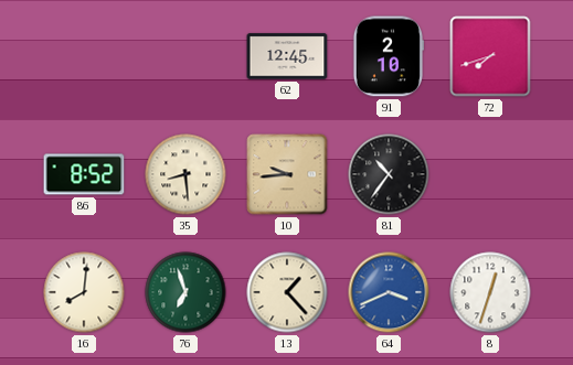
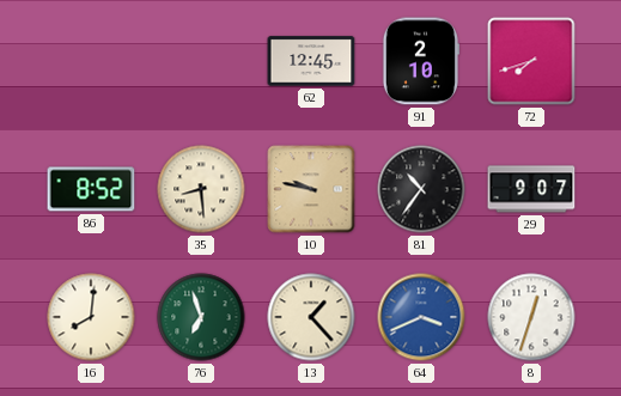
10: 9:44 -> 9:47
29: none -> 9:07
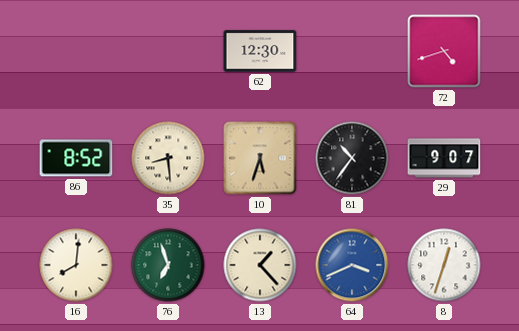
62: 12:45 -> 12:30
91: 2:10 -> none
72: 7:42 -> 4:42
10: 9:47 -> 5:33
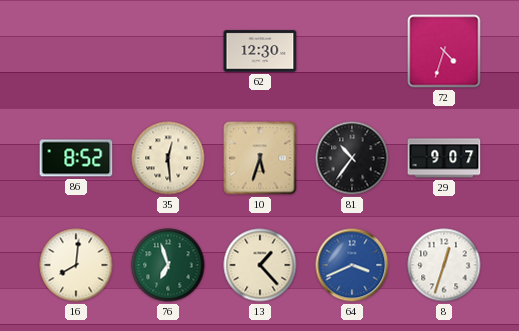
72: 4:42 -> 4:33
35: 8:29 -> 12:29
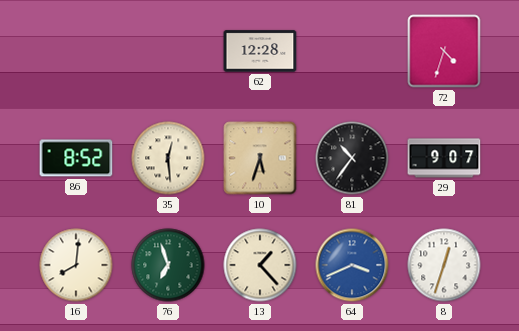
62: 12:30 -> 12:28
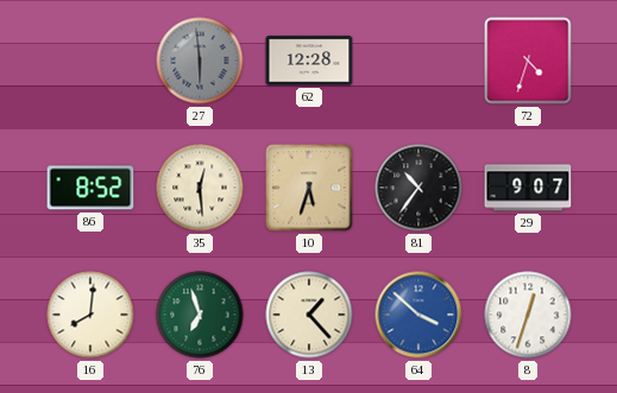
27: none -> 5:59
64: 3:41 -> 3:52
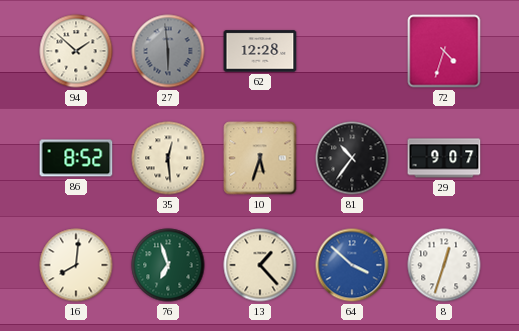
94: none -> 1:52
